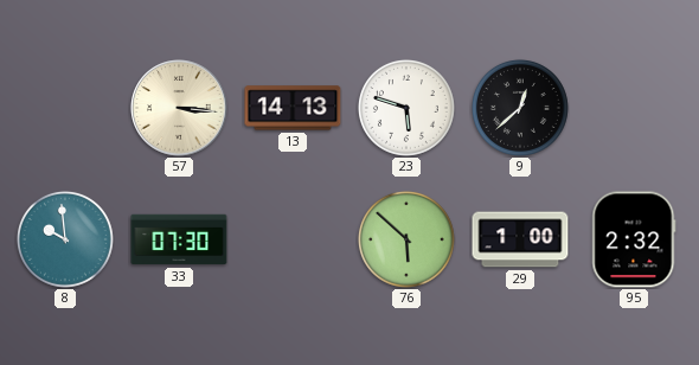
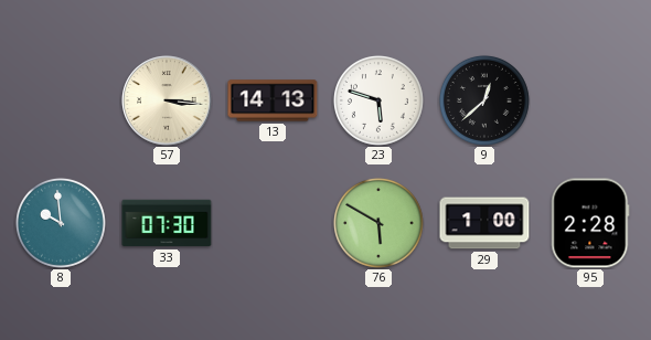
76: 5:52 -> 5:50
95: 2:32 -> 2:28
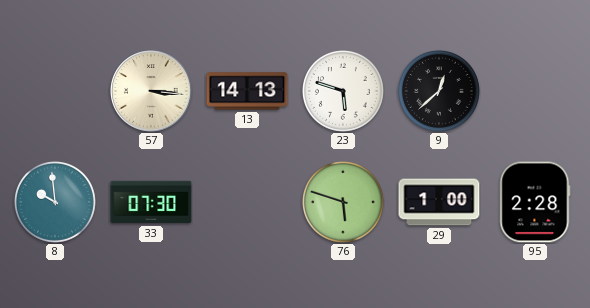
76: 5:50 -> 5:48
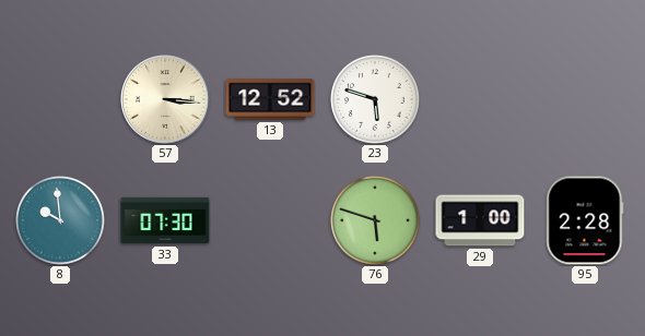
13: 14:13 -> 12:52
9: 12:38 -> none
